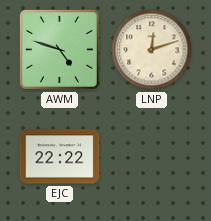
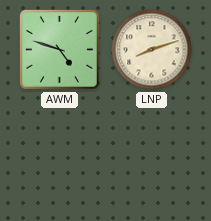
LNP: 12:12 -> 8:12
EJC: 22:22 -> none
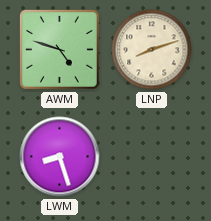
LWM: none -> 8:27
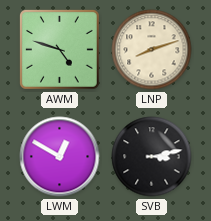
LWM: 8:27 -> 12:50
SVB: none -> 3:13
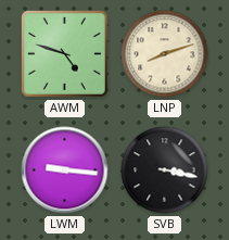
LWM: 12:50 -> 9:16
SVB: 3:13 -> 3:17
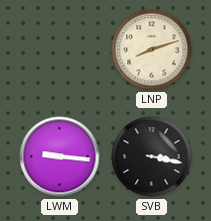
AWM: 4:48 -> none
